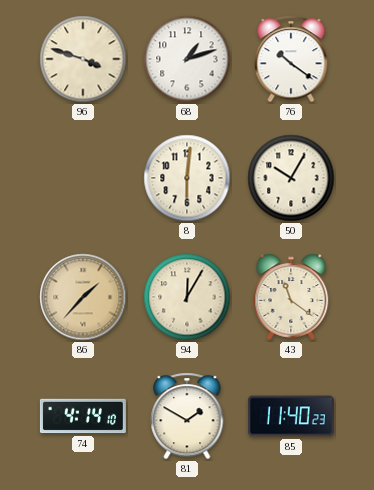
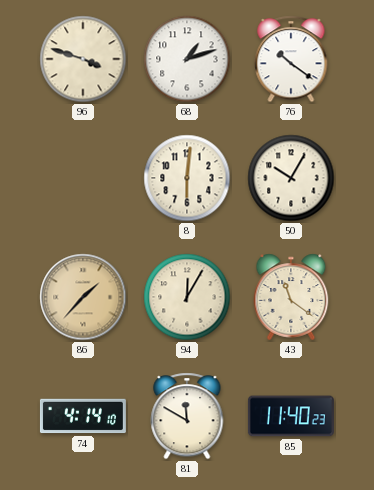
81: 1:50 -> 11:50
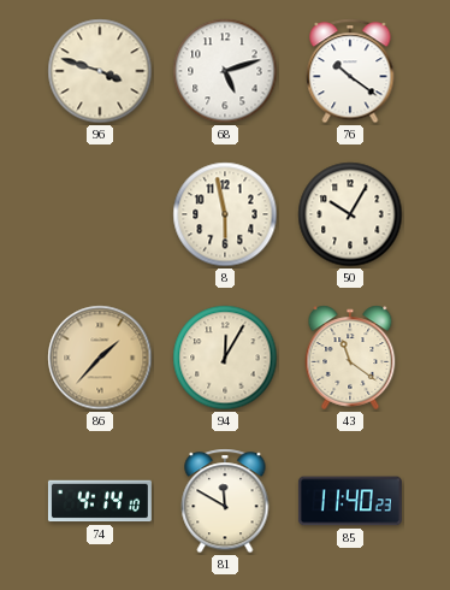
68: 1:12 -> 5:12
8: 6:01 -> 5:58
